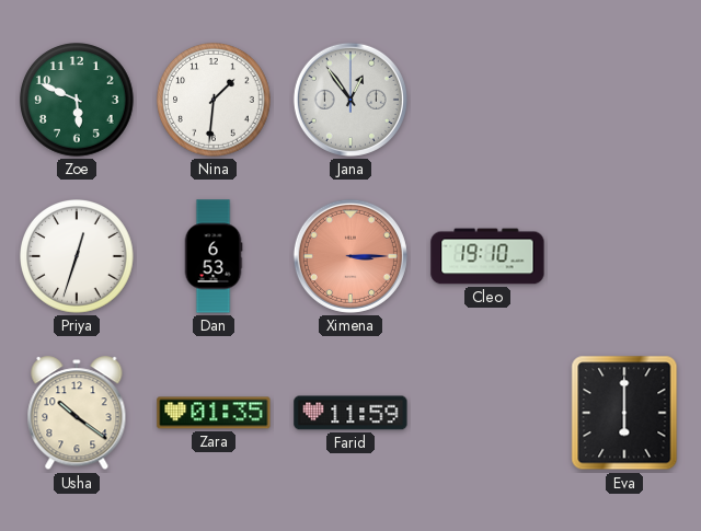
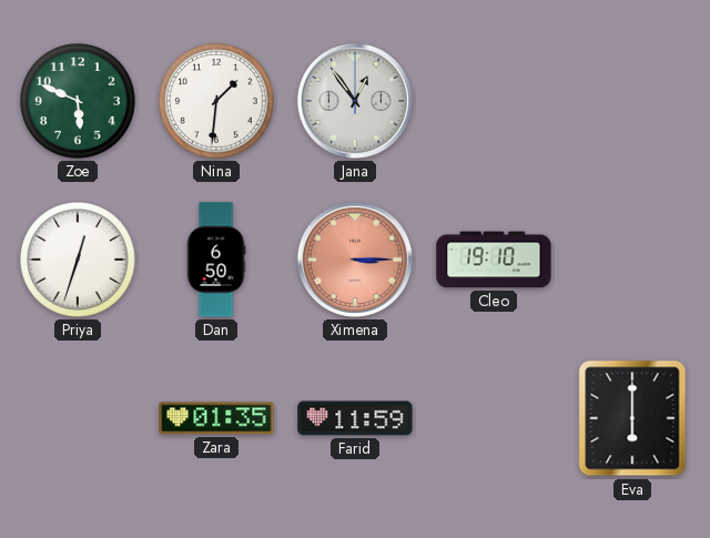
Dan: 6:53 -> 6:50
Usha: 10:21 -> none
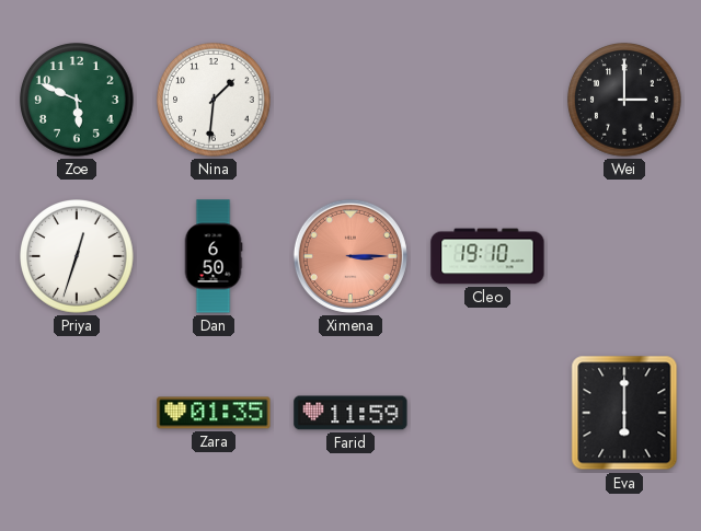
Jana: 12:54 -> none
Wei: none -> 3:00
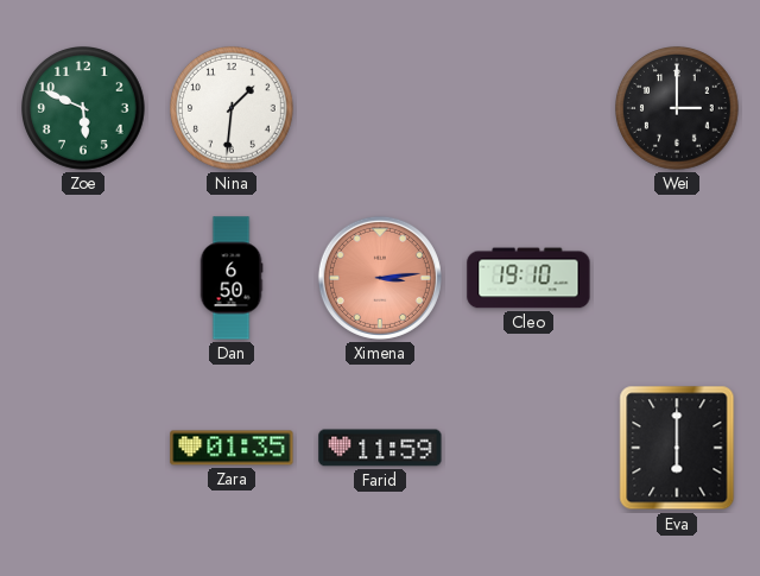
Priya: 12:33 -> none
Ximena: 3:15 -> 3:14
